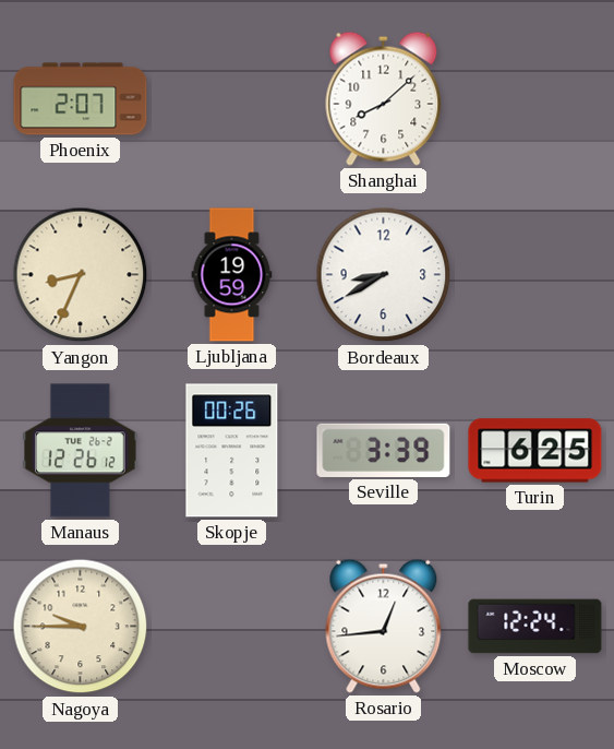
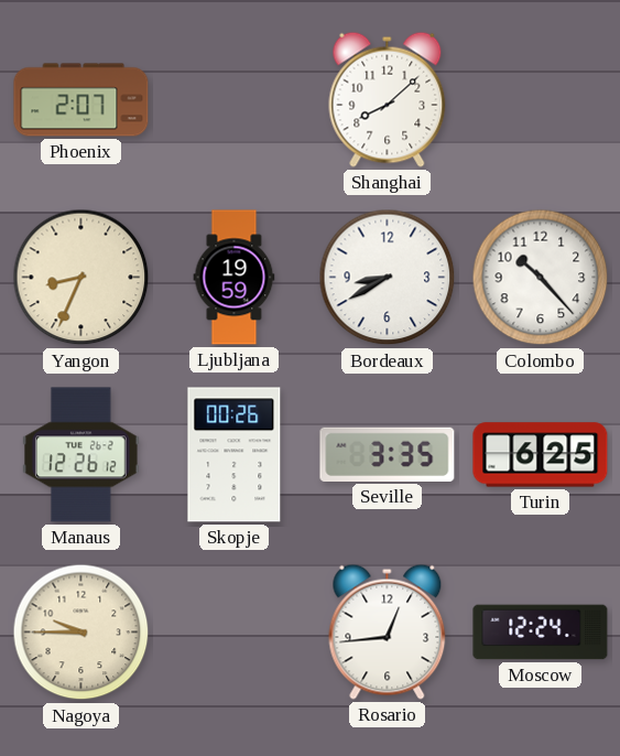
Colombo: none -> 10:23
Seville: 3:39 -> 3:35
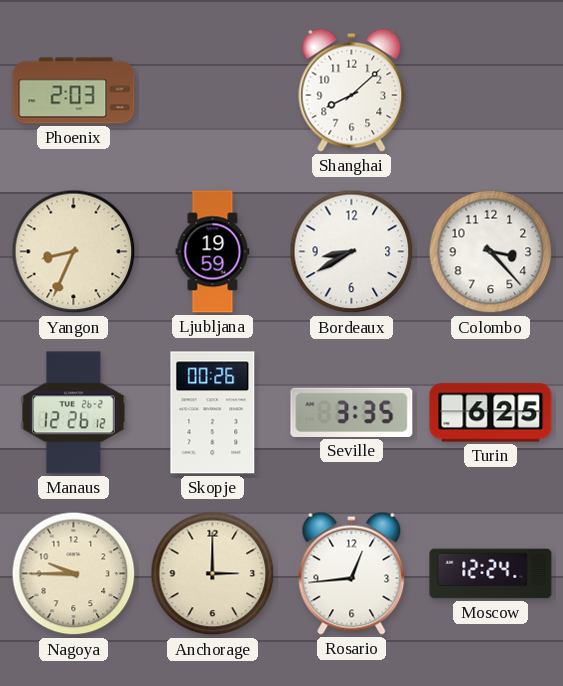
Phoenix: 2:07 -> 2:03
Colombo: 10:23 -> 3:23
Anchorage: none -> 3:00
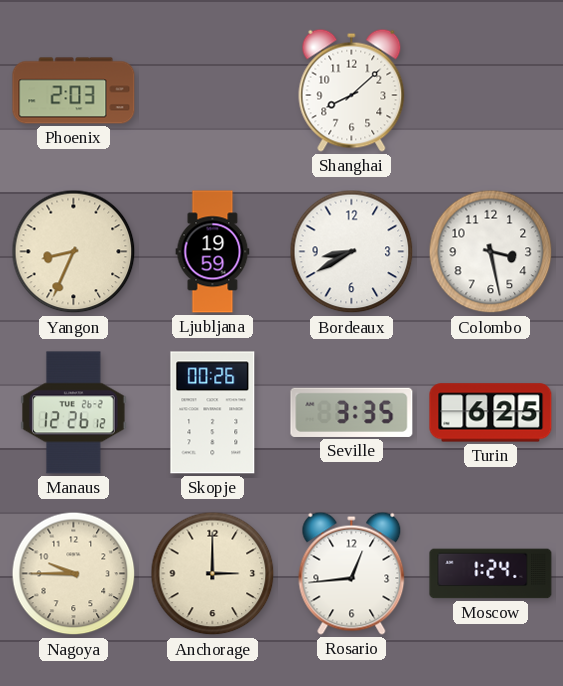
Colombo: 3:23 -> 3:28
Moscow: 12:24 -> 1:24
